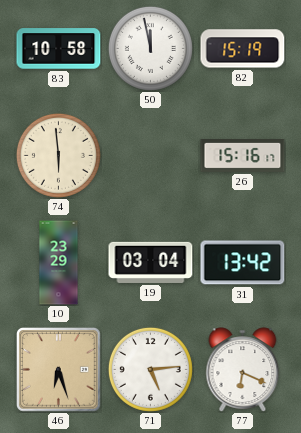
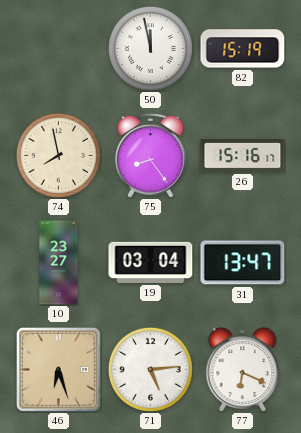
83: 10:58 -> none
74: 5:59 -> 7:58
75: none -> 8:24
10: 23:29 -> 23:27
31: 13:42 -> 13:47
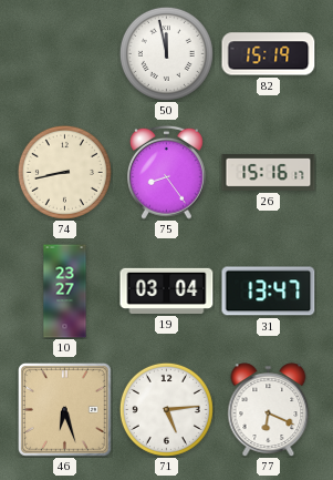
74: 7:58 -> 8:43
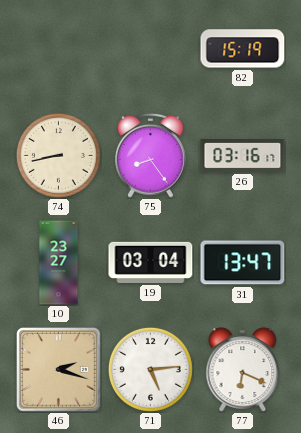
50: 11:58 -> none
26: 15:16 -> 03:16
46: 6:27 -> 2:18
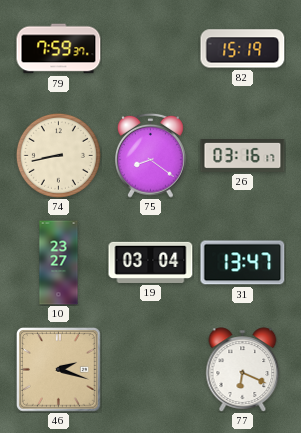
79: none -> 7:59
75: 8:24 -> 8:21
71: 5:14 -> none
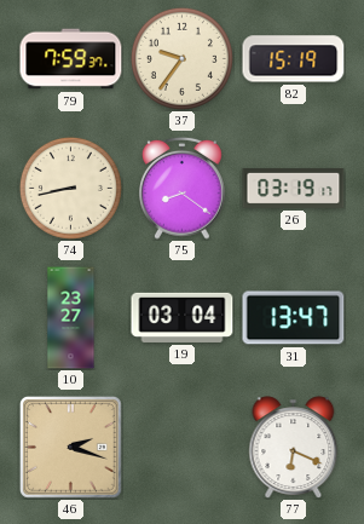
37: none -> 9:36
26: 03:16 -> 03:19
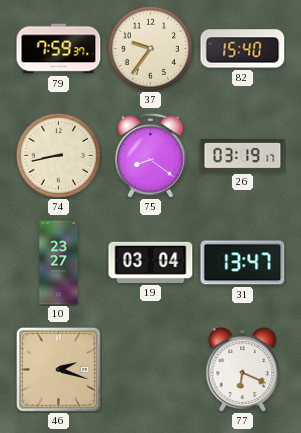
82: 15:19 -> 15:40
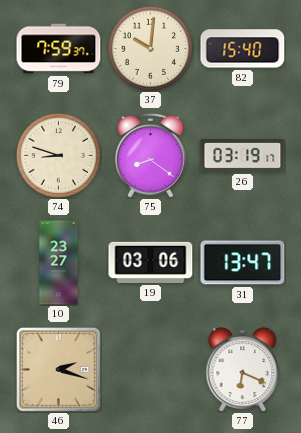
37: 9:36 -> 10:01
74: 8:43 -> 8:48
19: 03:04 -> 03:06
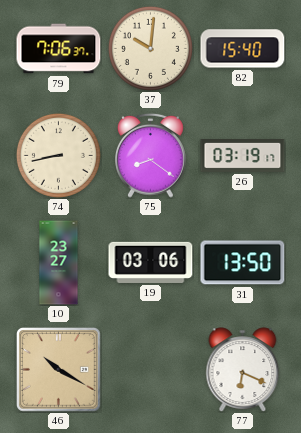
79: 7:59 -> 7:06
74: 8:48 -> 8:43
31: 13:47 -> 13:50
46: 2:18 -> 10:20
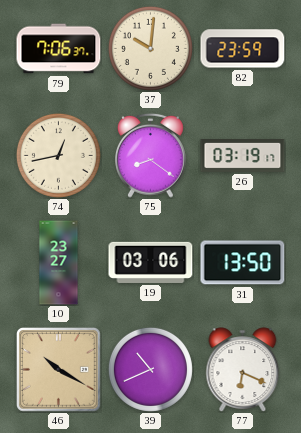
82: 15:40 -> 23:59
74: 8:43 -> 12:43
39: none -> 10:41
